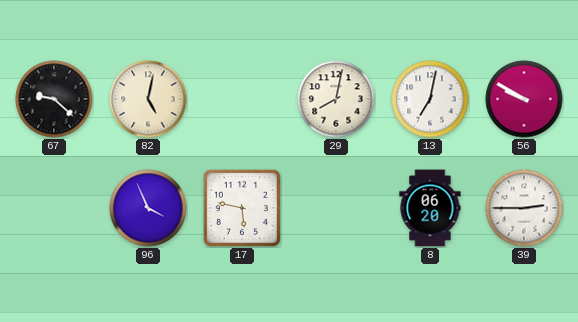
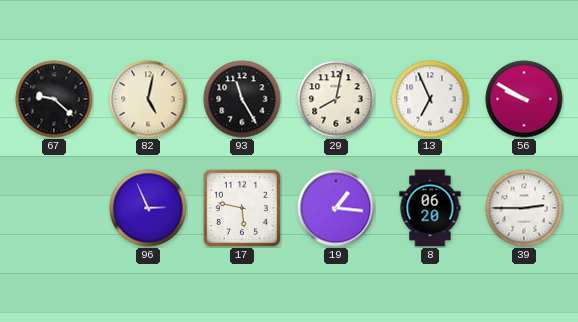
93: none -> 11:25
13: 7:02 -> 6:56
96: 3:56 -> 2:56
19: none -> 1:16
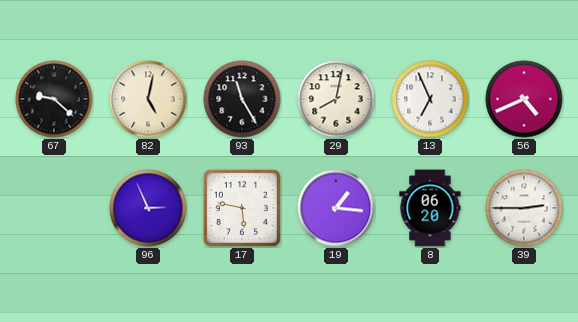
56: 9:50 -> 4:41
